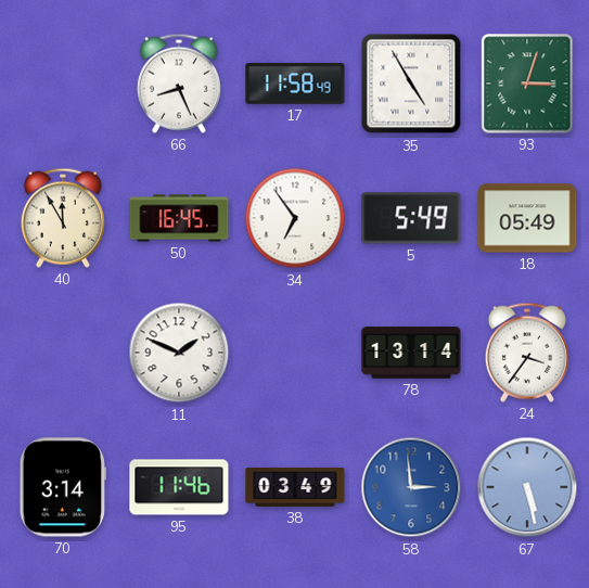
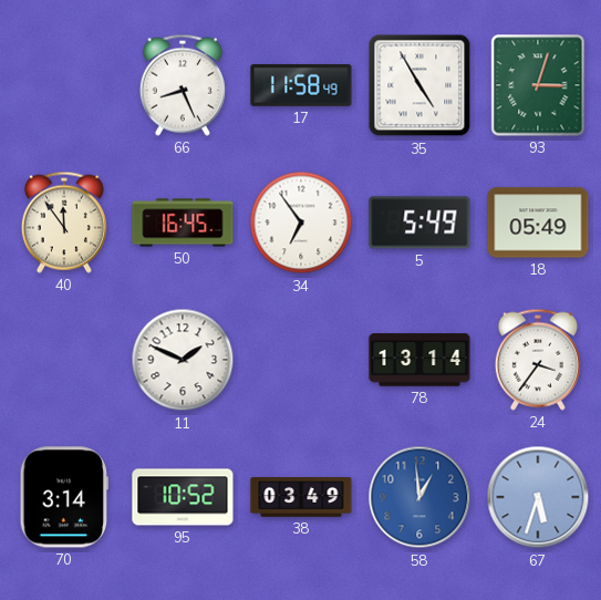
40: 11:55 -> 11:54
95: 11:46 -> 10:52
58: 2:59 -> 12:59
67: 5:28 -> 5:33
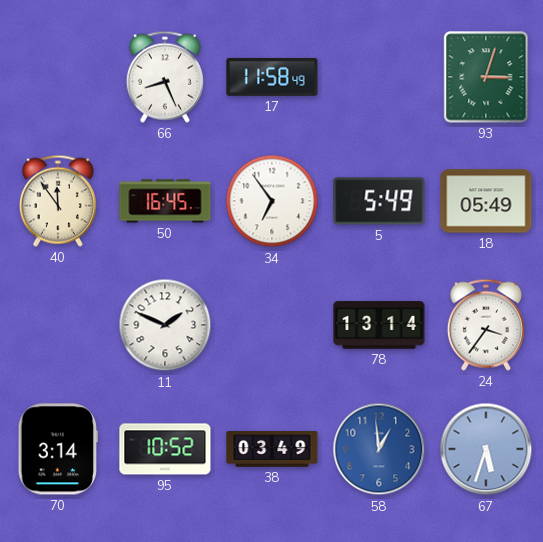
35: 4:55 -> none
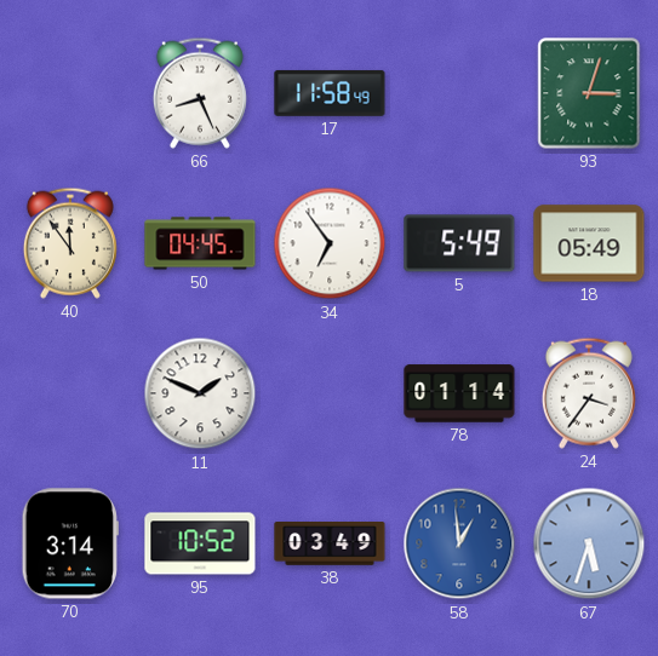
50: 16:45 -> 04:45
78: 13:14 -> 01:14
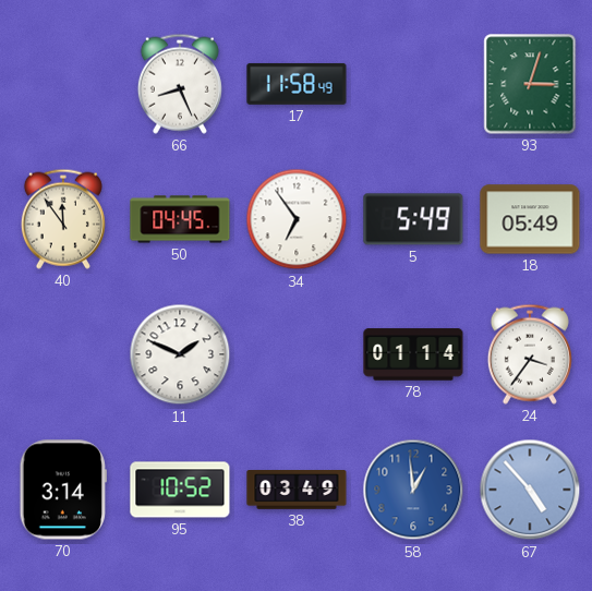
67: 5:33 -> 4:53
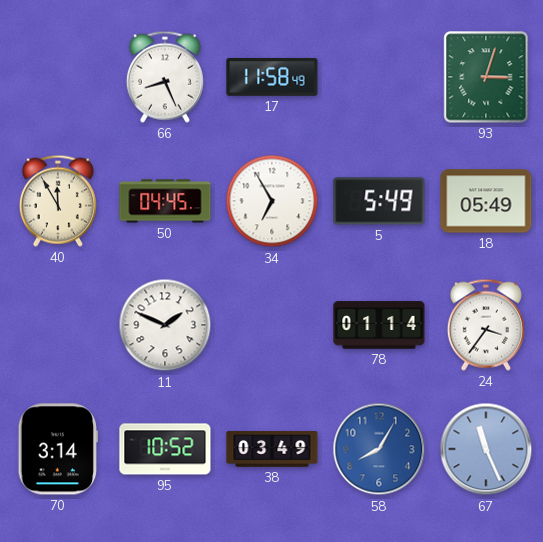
40: 11:54 -> 11:55
34: 6:54 -> 6:55
58: 12:59 -> 8:05
67: 4:53 -> 11:26
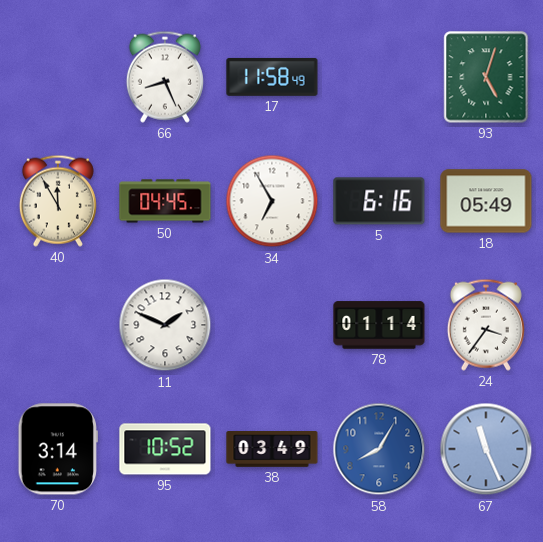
93: 3:03 -> 5:03
5: 5:49 -> 6:16
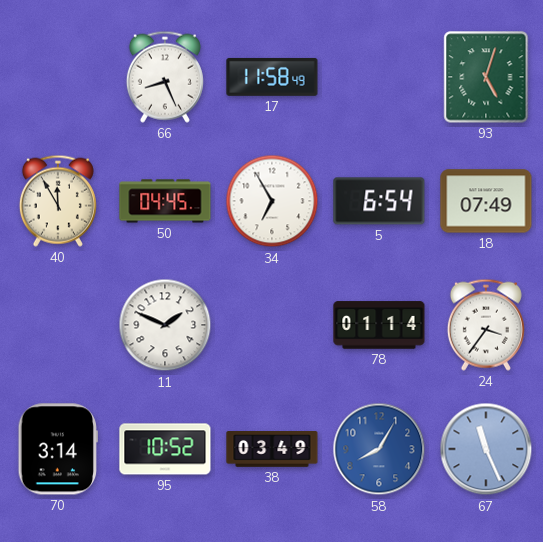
5: 6:16 -> 6:54
18: 05:49 -> 07:49
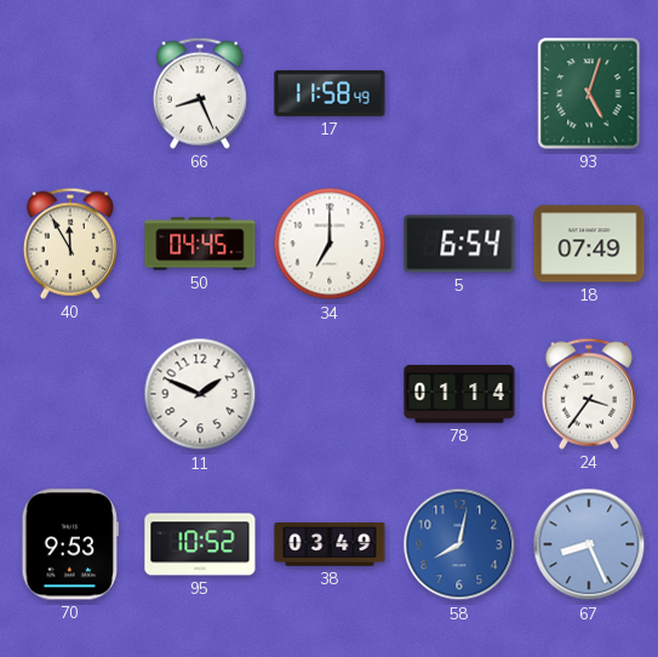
34: 6:55 -> 7:00
70: 3:14 -> 9:53
58: 8:05 -> 8:02
67: 11:26 -> 8:26
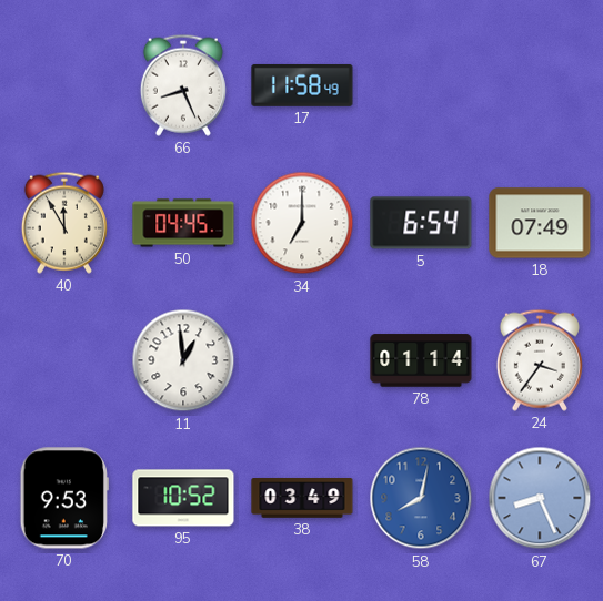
93: 5:03 -> none
11: 1:49 -> 12:59
